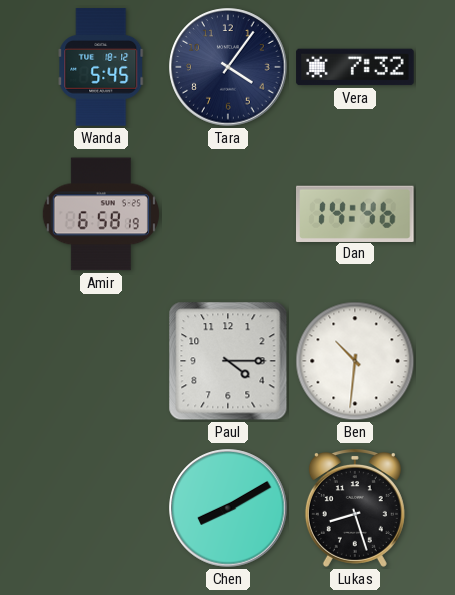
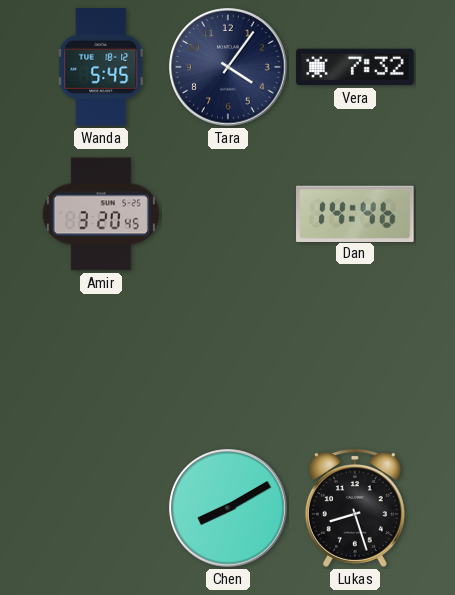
Amir: 6:58 -> 3:20
Paul: 4:15 -> none
Ben: 10:31 -> none
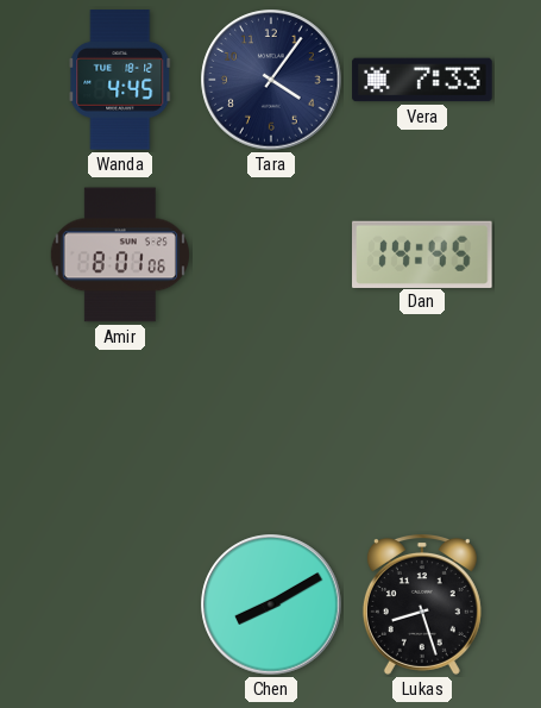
Wanda: 5:45 -> 4:45
Vera: 7:32 -> 7:33
Amir: 3:20 -> 8:01
Dan: 14:46 -> 14:45
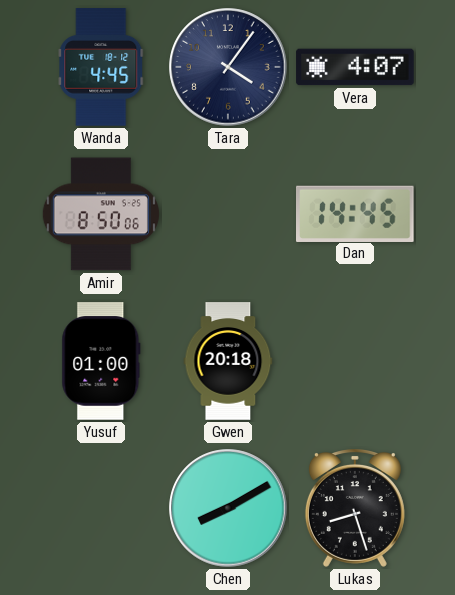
Vera: 7:33 -> 4:07
Amir: 8:01 -> 8:50
Yusuf: none -> 01:00
Gwen: none -> 20:18
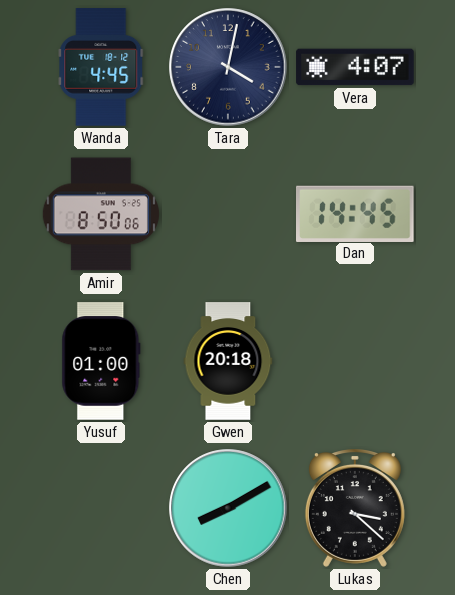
Tara: 4:06 -> 4:02
Lukas: 8:27 -> 3:22
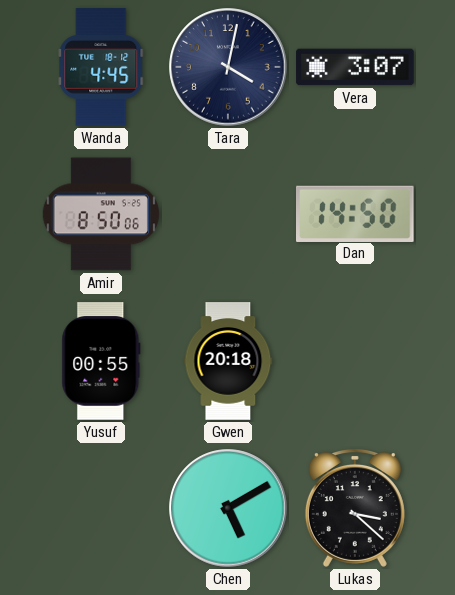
Vera: 4:07 -> 3:07
Dan: 14:45 -> 14:50
Yusuf: 01:00 -> 00:55
Chen: 8:10 -> 5:10
